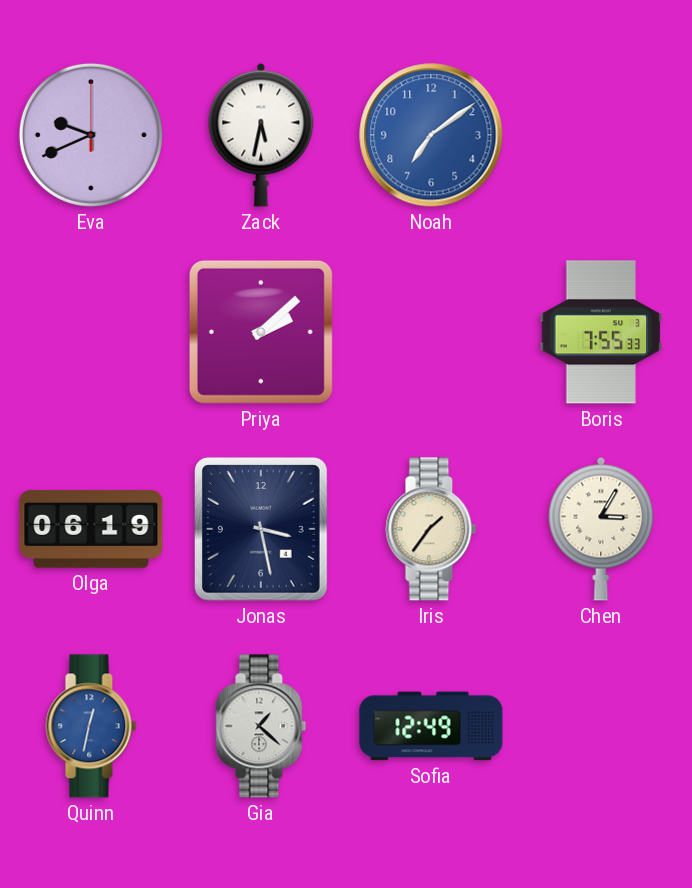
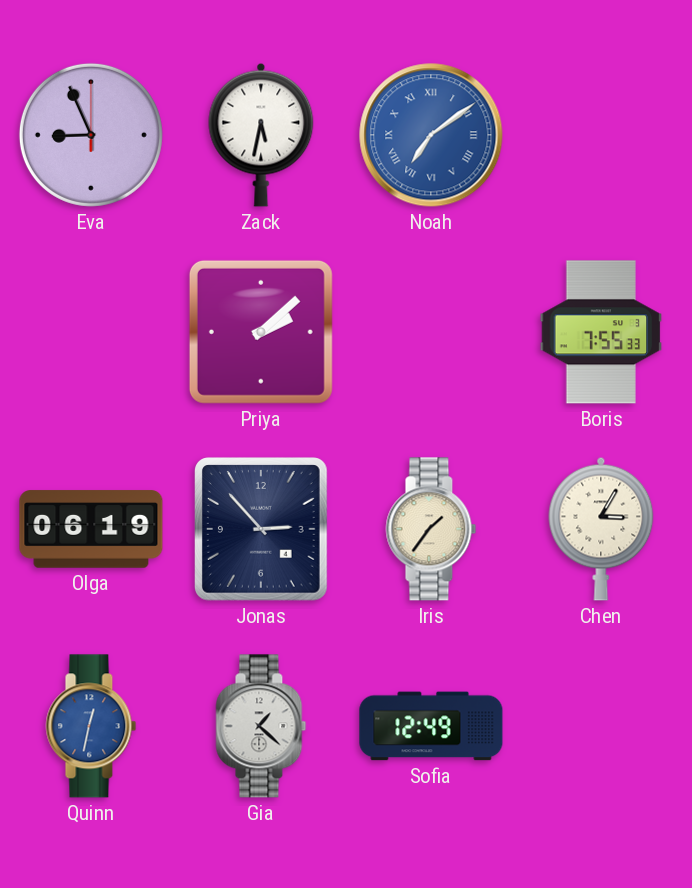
Eva: 9:41 -> 8:56
Noah numerals: Arabic -> Roman
Jonas: 3:28 -> 2:53
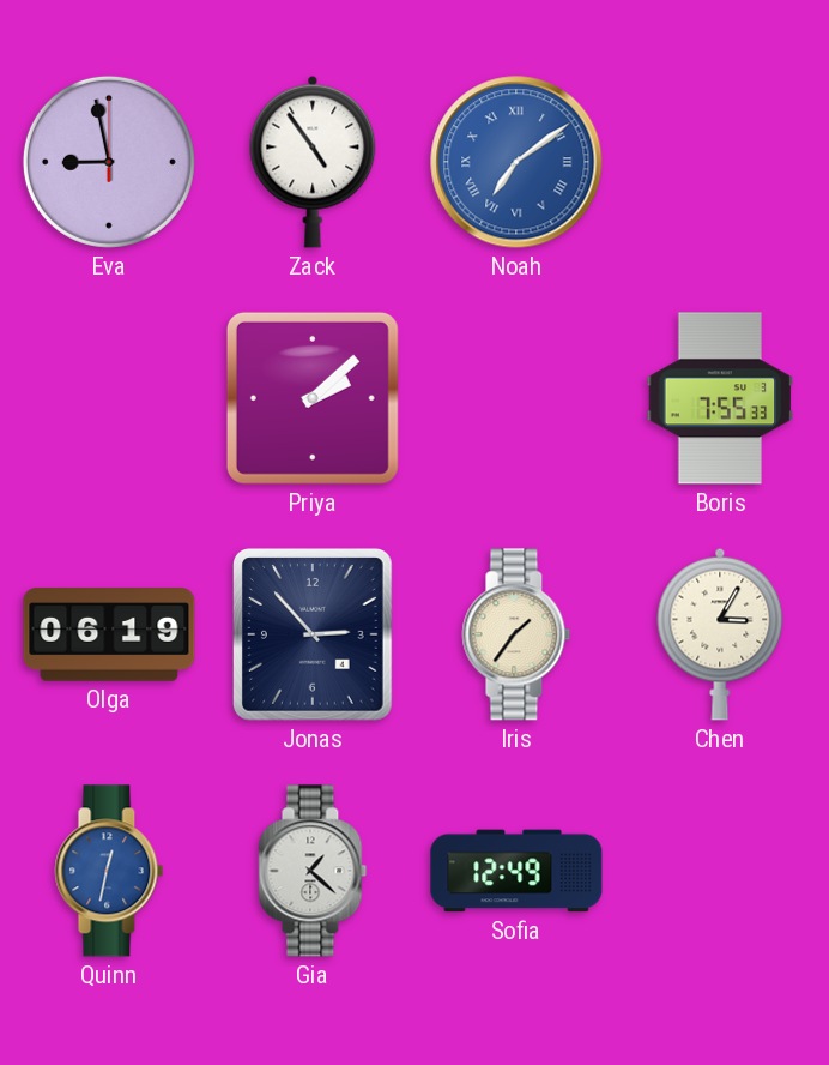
Eva: 8:56 -> 8:58
Zack: 5:32 -> 4:54
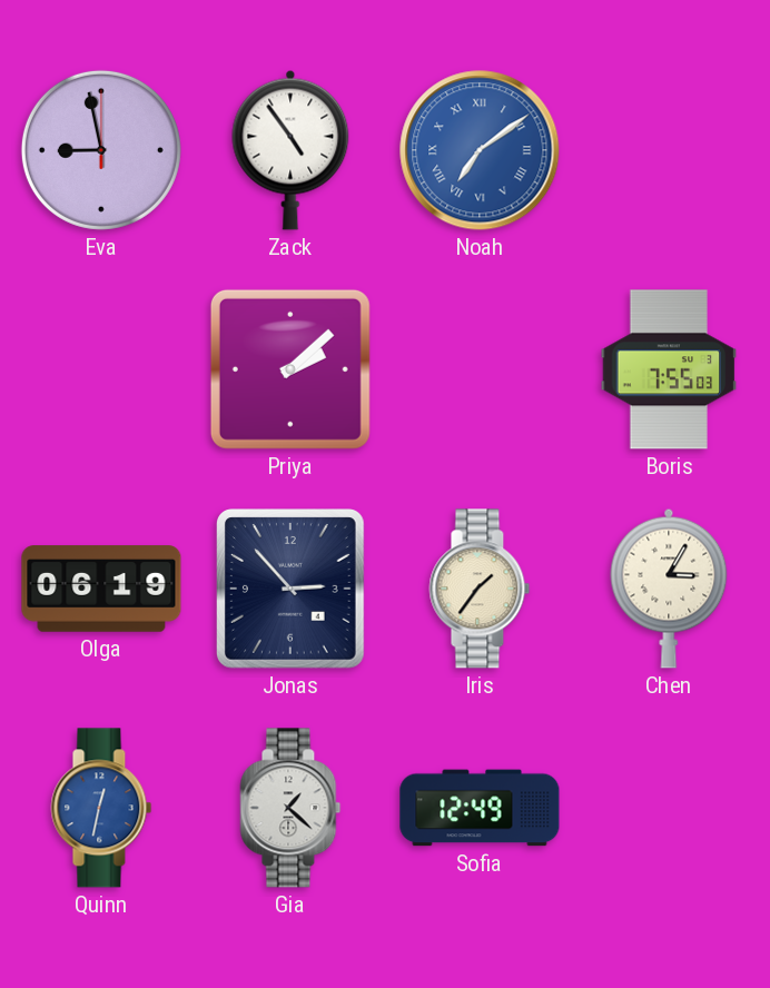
Boris: 7:55:33 -> 7:55:03
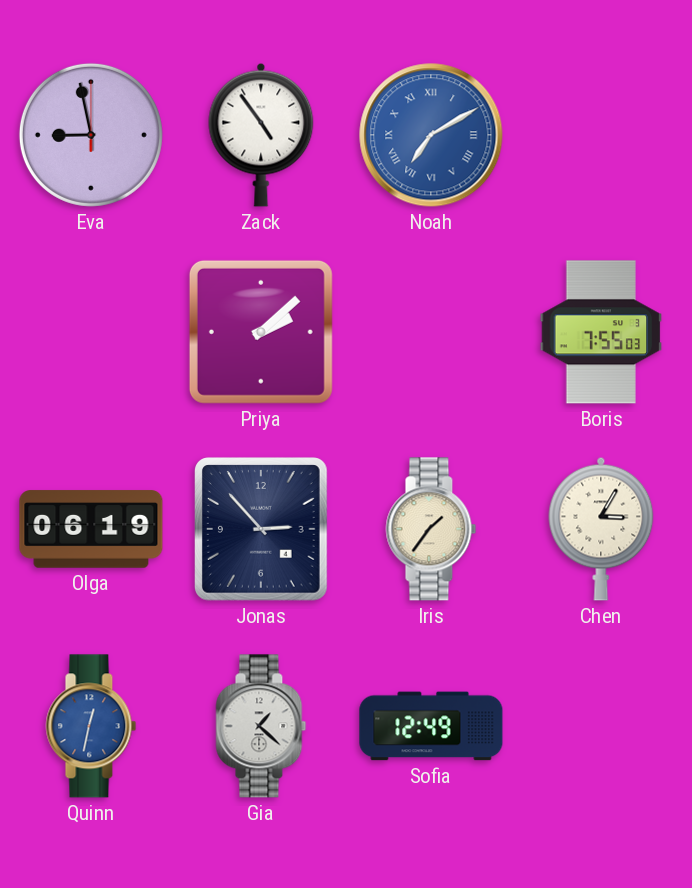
Noah: 7:09 -> 7:10
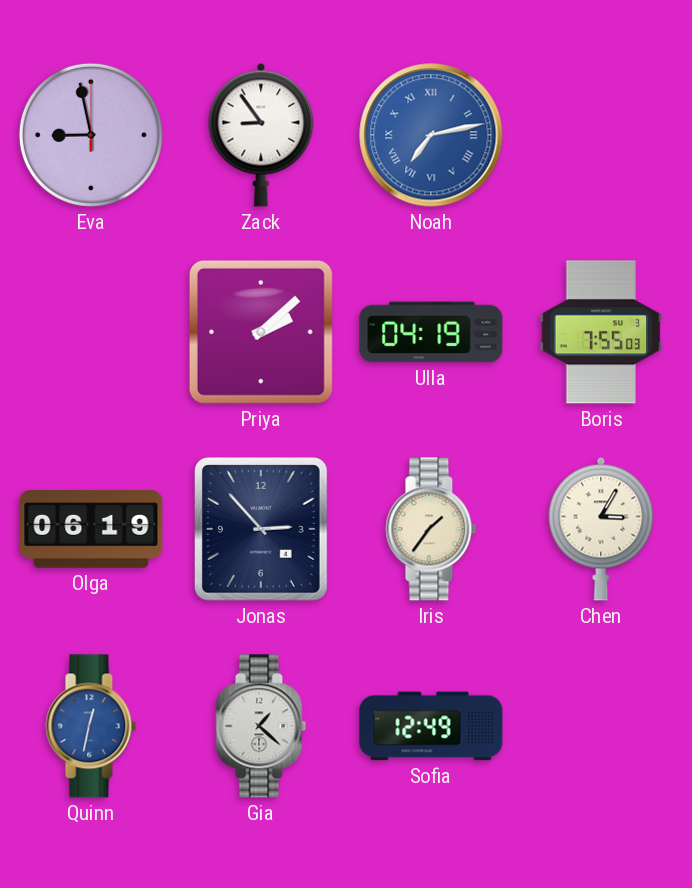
Zack: 4:54 -> 8:54
Noah: 7:10 -> 7:13
Ulla: none -> 04:19
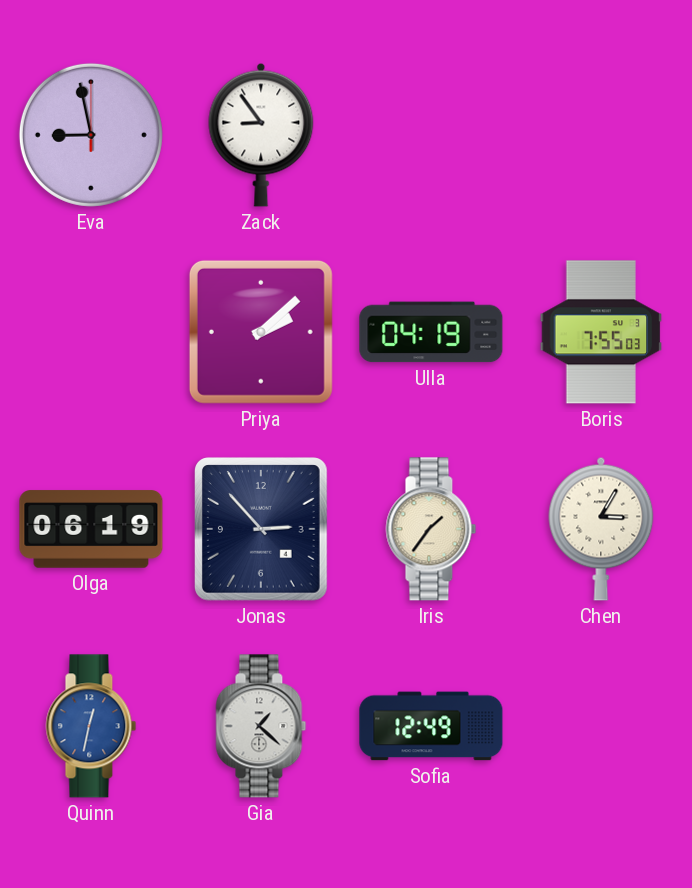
Noah: 7:13 -> none
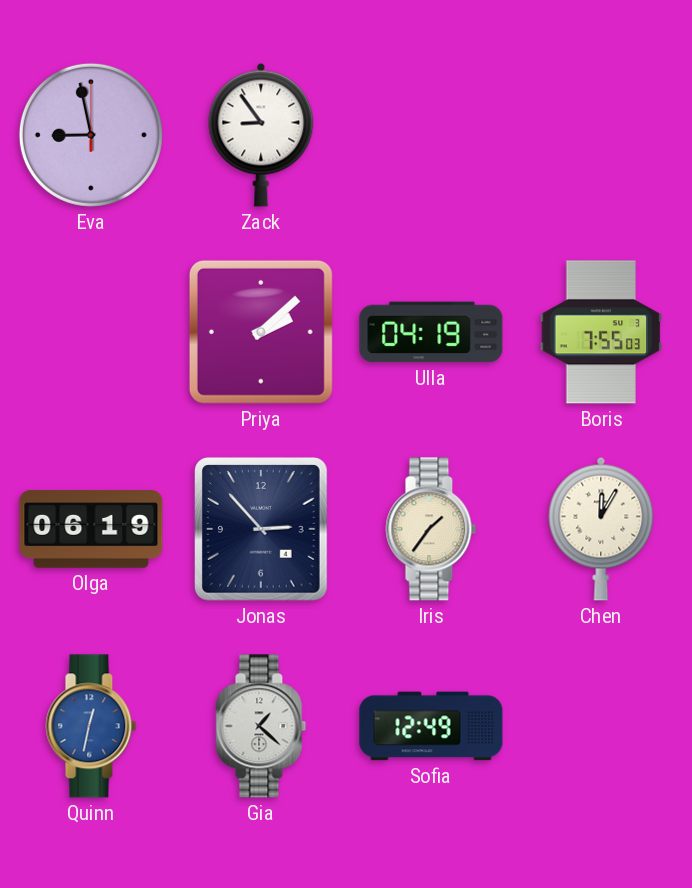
Chen: 3:05 -> 12:05
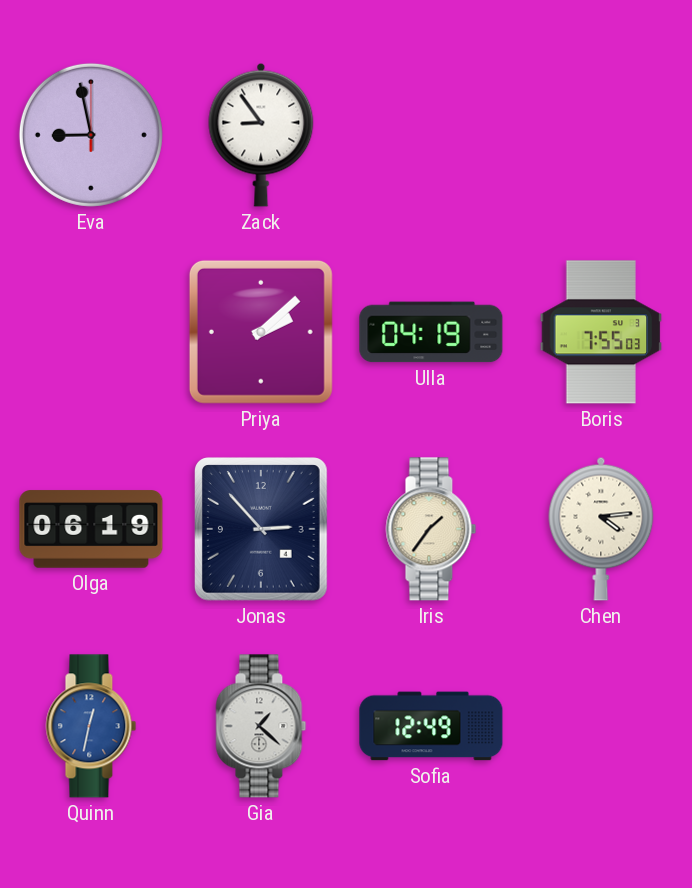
Chen: 12:05 -> 4:14
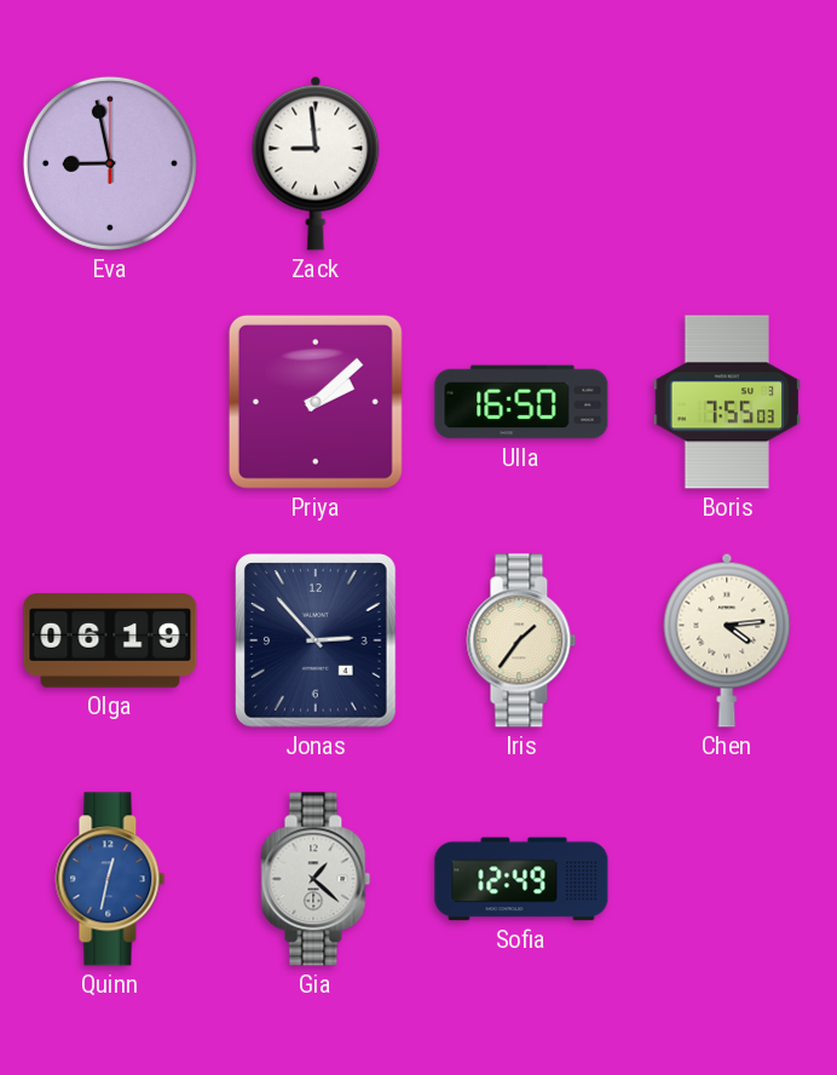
Zack: 8:54 -> 8:59
Ulla: 04:19 -> 16:50
